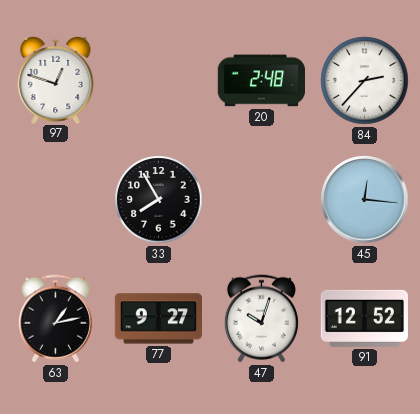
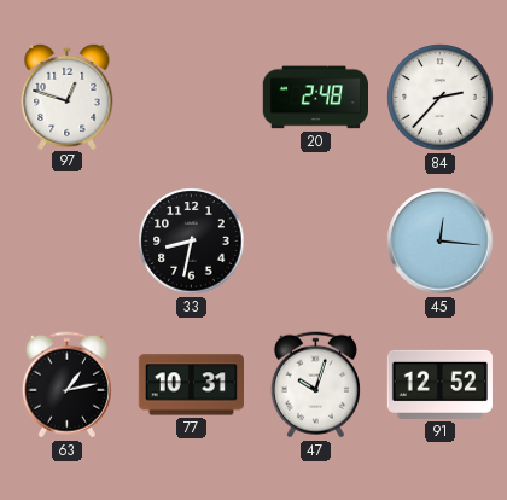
33: 7:55 -> 8:32
77: 9:27 -> 10:31
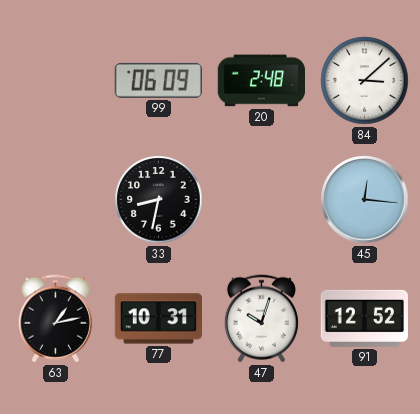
97: 12:48 -> none
99: none -> 06:09
84: 2:37 -> 3:08
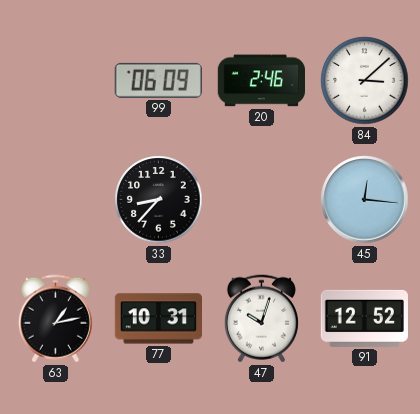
20: 2:48 -> 2:46
33: 8:32 -> 8:37
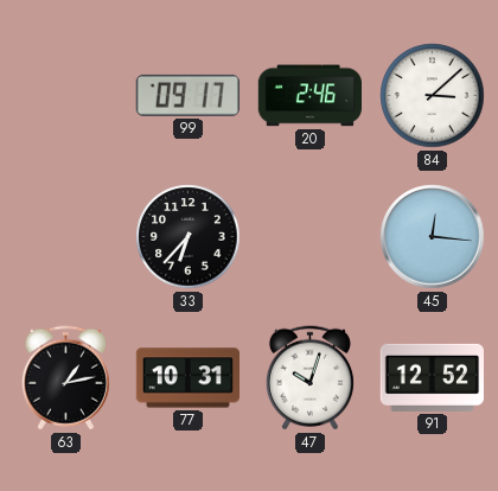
99: 06:09 -> 09:17
33: 8:37 -> 6:37
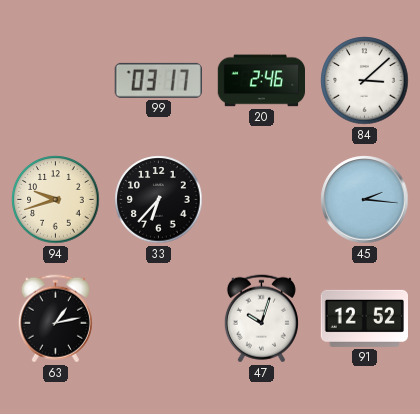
99: 09:17 -> 03:17
94: none -> 9:42
45: 12:16 -> 2:16
77: 10:31 -> none
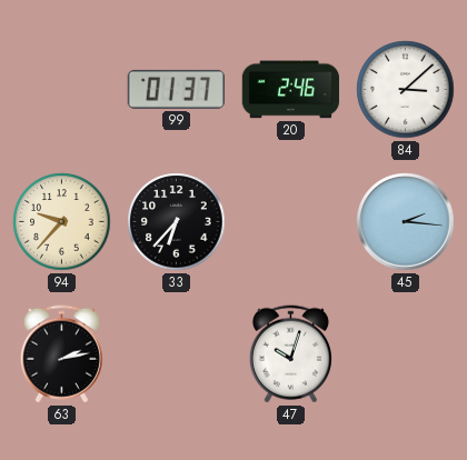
99: 03:17 -> 01:37
94: 9:42 -> 9:37
63: 1:13 -> 2:13
91: 12:52 -> none
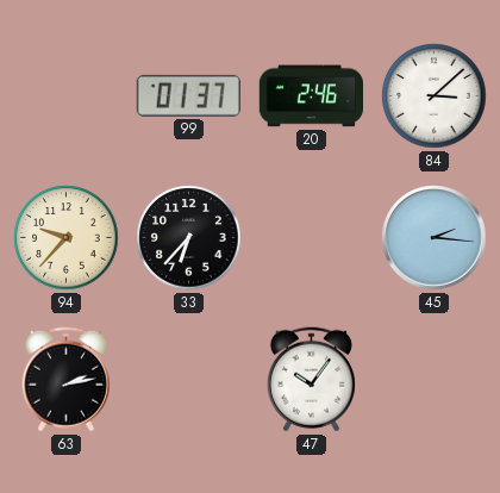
47: 10:03 -> 10:06
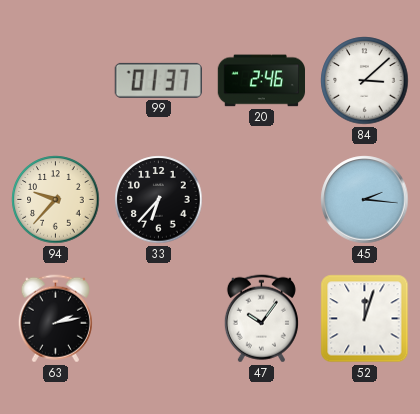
52: none -> 12:03
